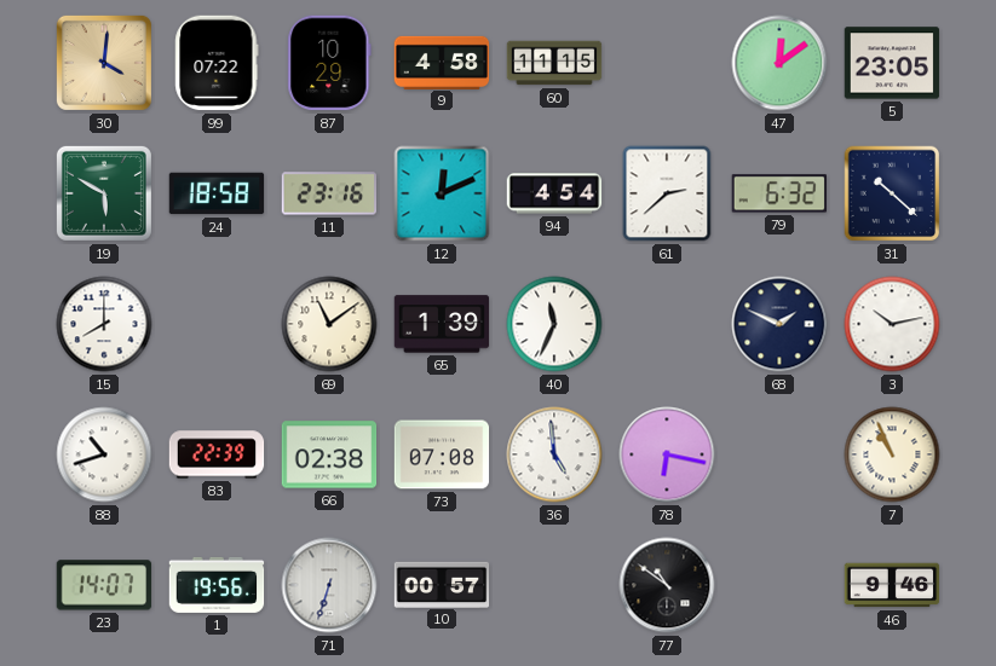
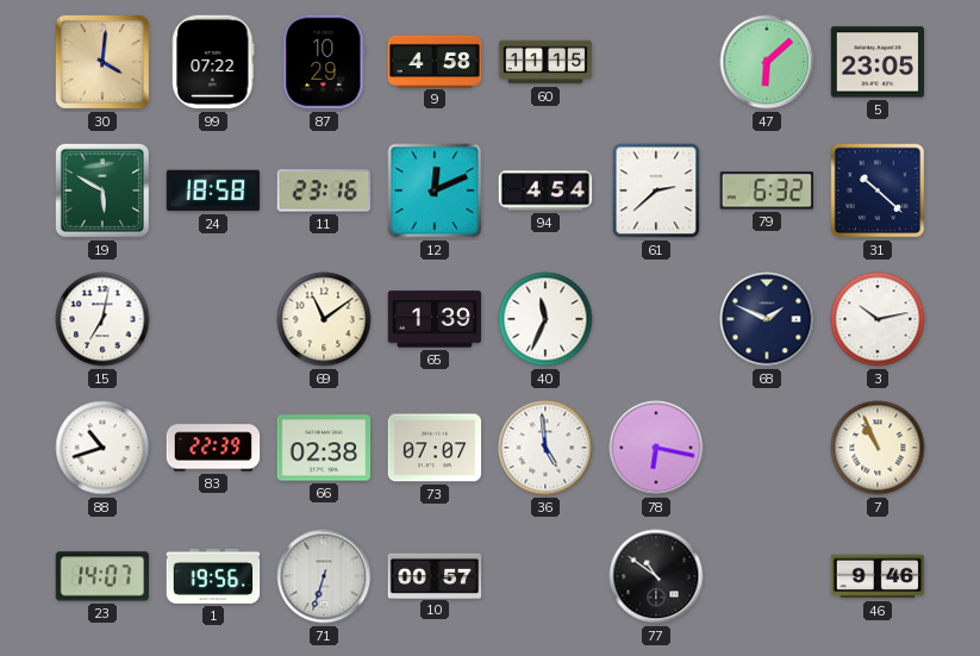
47: 12:09 -> 6:08
15: 8:00 -> 7:02
73: 07:08 -> 07:07
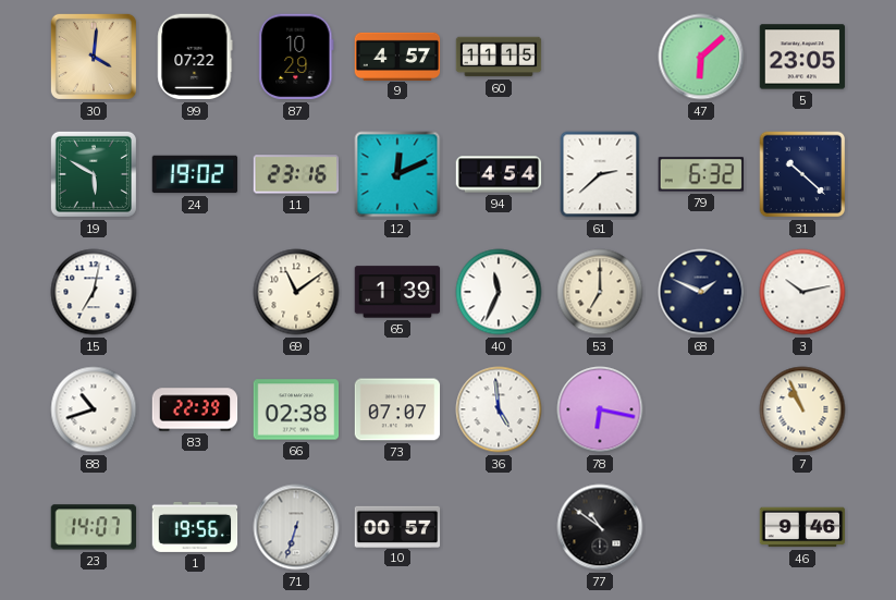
9: 4:58 -> 4:57
24: 18:58 -> 19:02
53: none -> 7:00
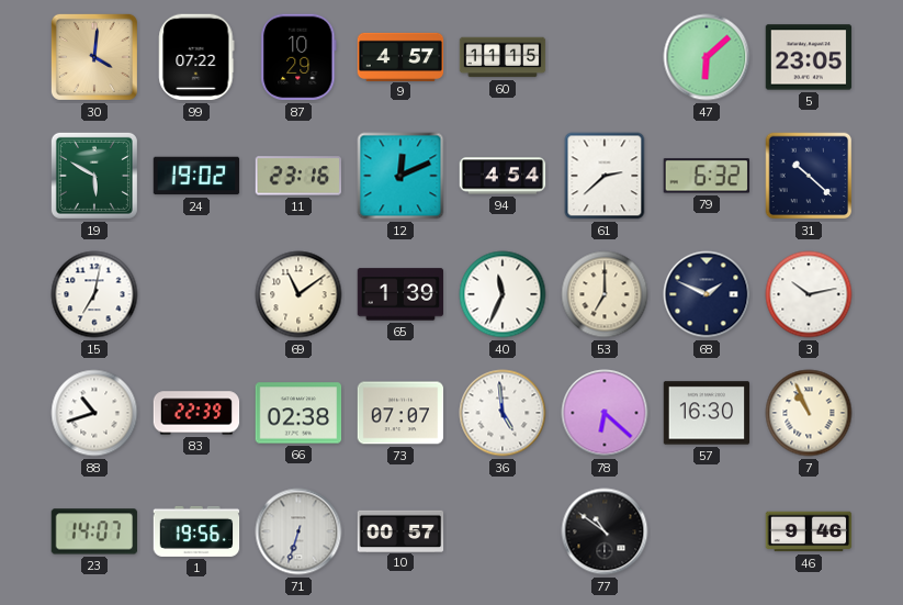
78: 6:17 -> 6:22
57: none -> 16:30
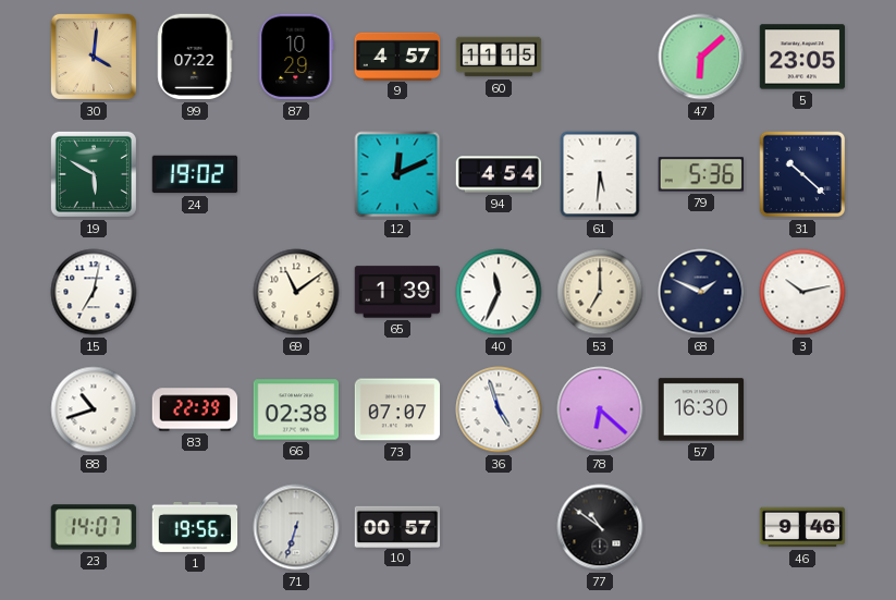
11: 23:16 -> none
61: 2:38 -> 5:31
79: 6:32 -> 5:36
36: 4:59 -> 4:57
7: 10:56 -> none
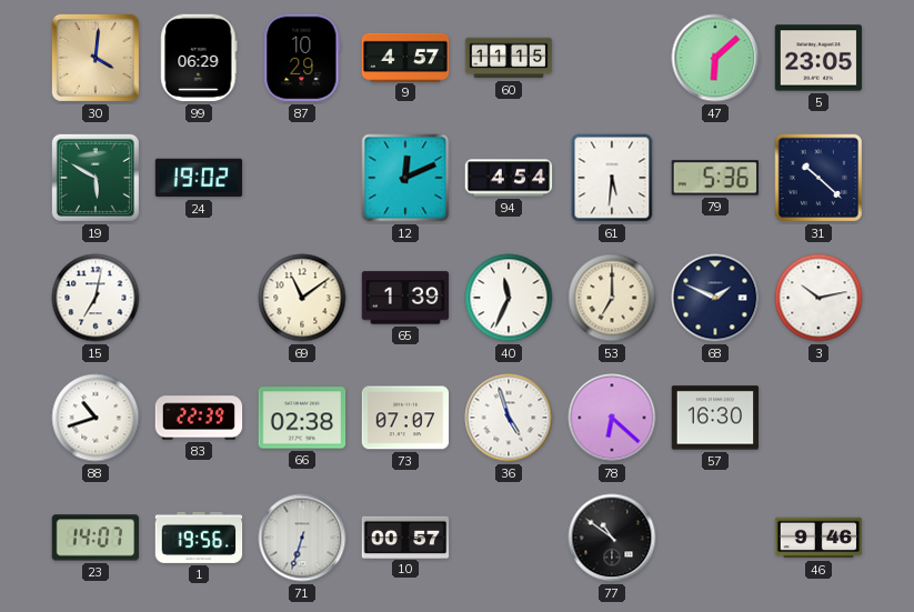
99: 07:22 -> 06:29
